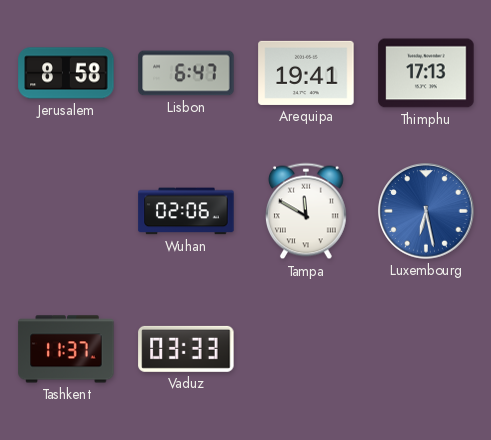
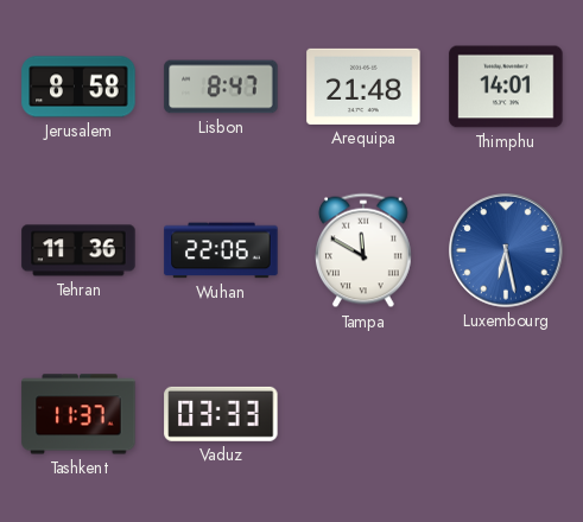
Lisbon: 6:47 -> 8:47
Arequipa: 19:41 -> 21:48
Thimphu: 17:13 -> 14:01
Tehran: none -> 11:36
Wuhan: 02:06 -> 22:06
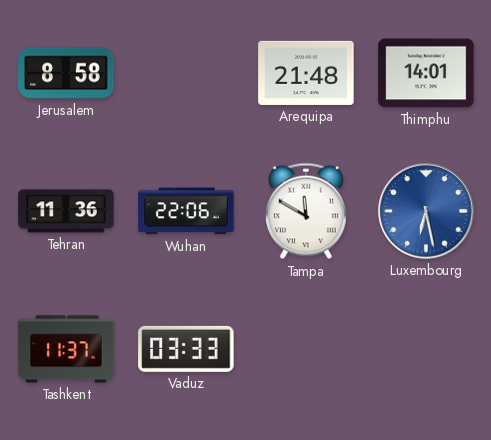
Lisbon: 8:47 -> none
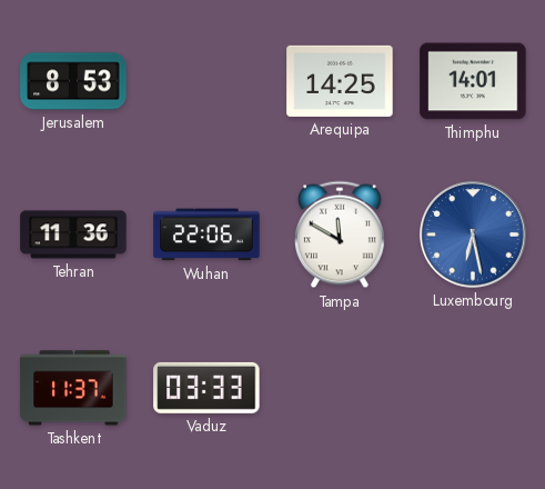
Jerusalem: 8:58 -> 8:53
Arequipa: 21:48 -> 14:25
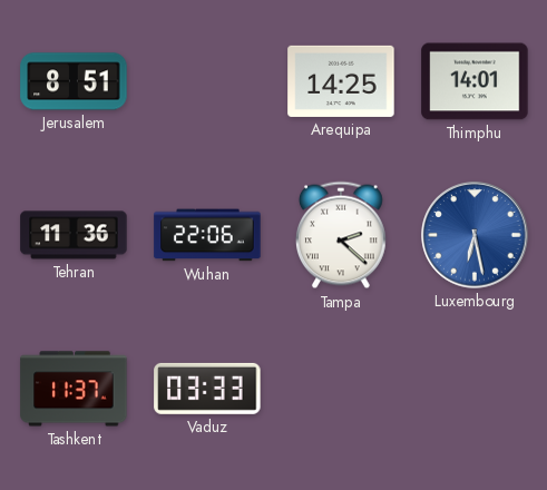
Jerusalem: 8:53 -> 8:51
Tampa: 11:50 -> 2:22
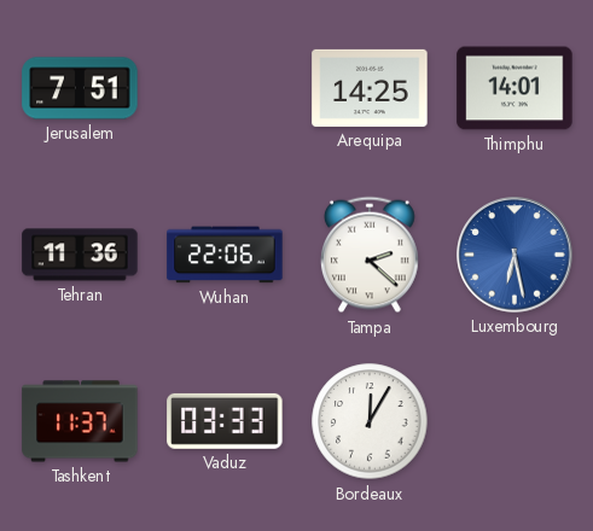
Jerusalem: 8:51 -> 7:51
Bordeaux: none -> 12:05
